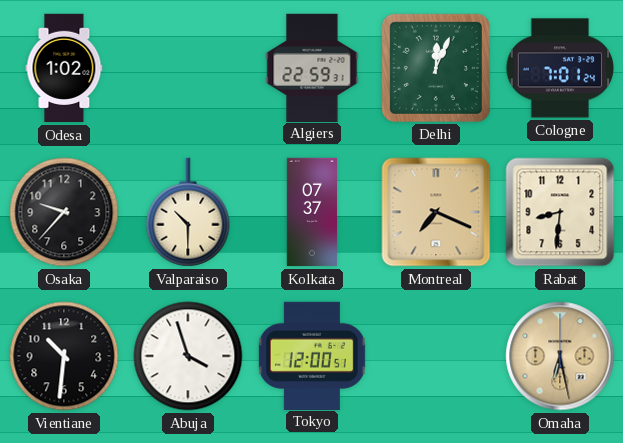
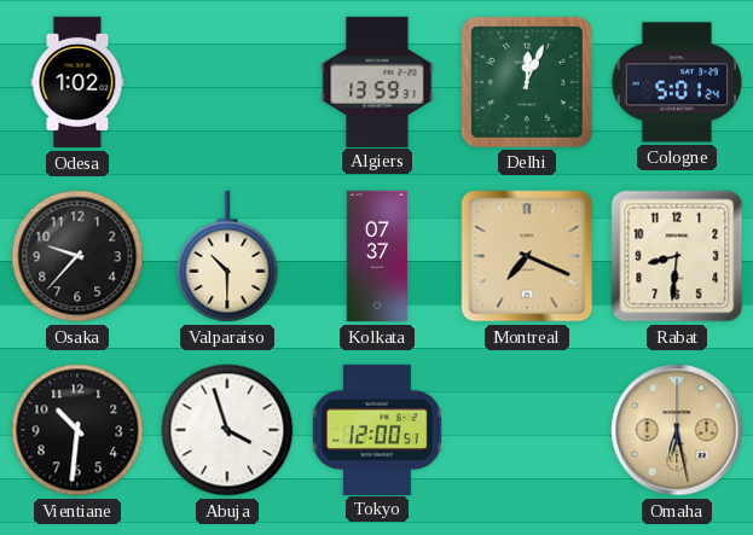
Algiers: 22:59 -> 13:59
Cologne: 7:01 -> 5:01
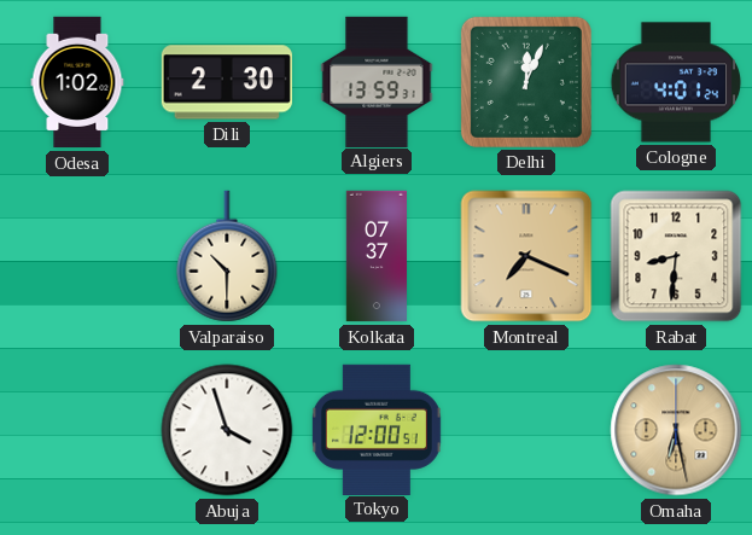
Dili: none -> 2:30
Cologne: 5:01 -> 4:01
Osaka: 9:37 -> none
Vientiane: 10:31 -> none
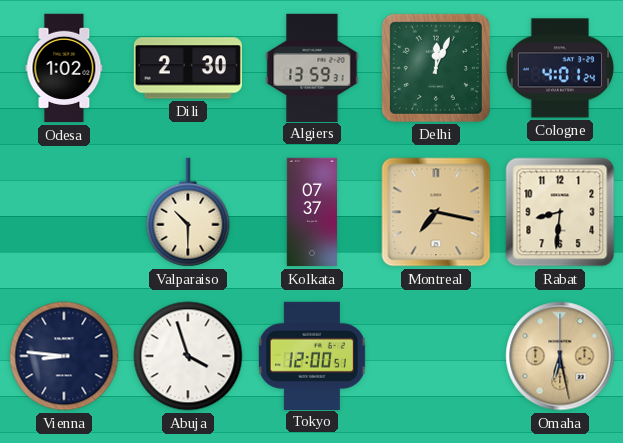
Montreal: 7:19 -> 7:17
Vienna: none -> 8:46
